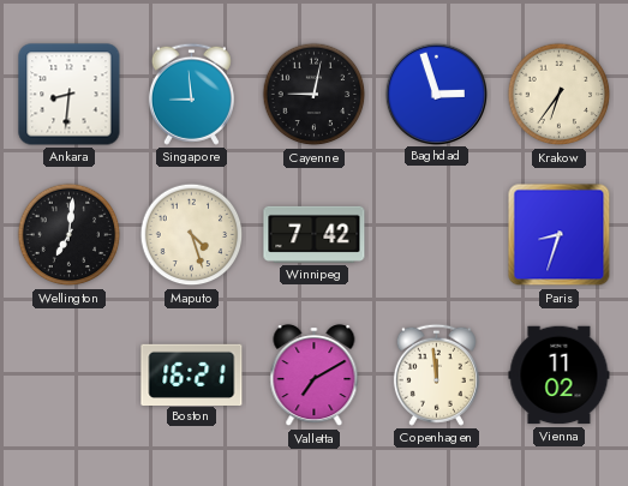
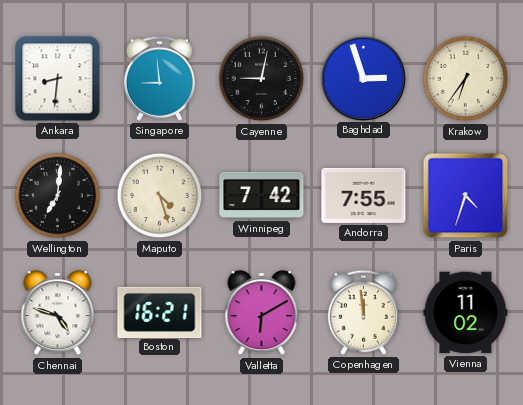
Andorra: none -> 7:55
Paris: 8:33 -> 4:33
Chennai: none -> 4:48
Valletta: 7:10 -> 6:10
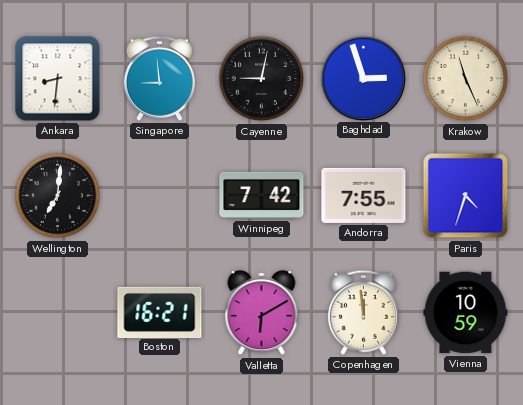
Krakow: 6:36 -> 11:26
Maputo: 4:27 -> none
Chennai: 4:48 -> none
Vienna: 11:02 -> 10:59
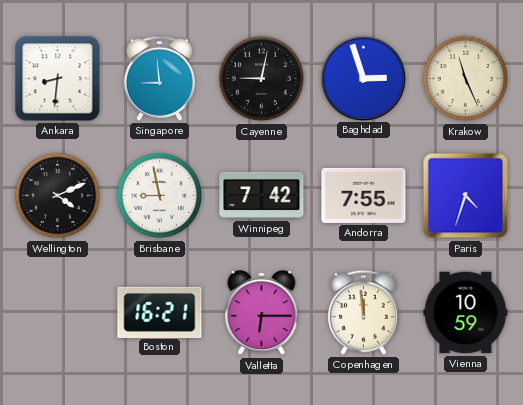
Wellington: 7:01 -> 4:11
Brisbane: none -> 8:58
Valletta: 6:10 -> 6:15
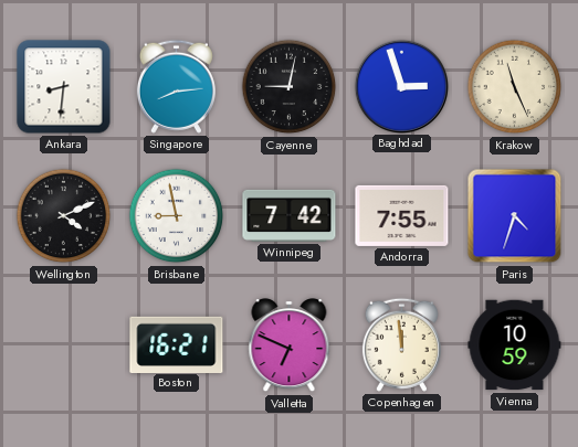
Singapore: 8:59 -> 8:14
Valletta: 6:15 -> 6:49
